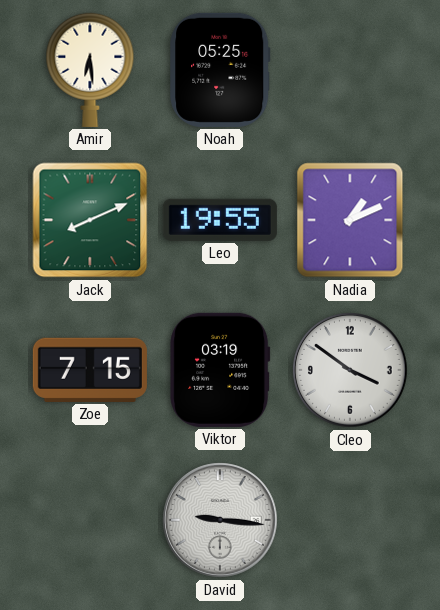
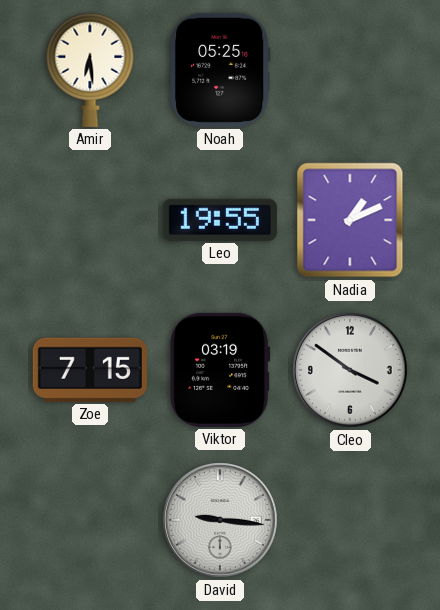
Jack: 8:11 -> none
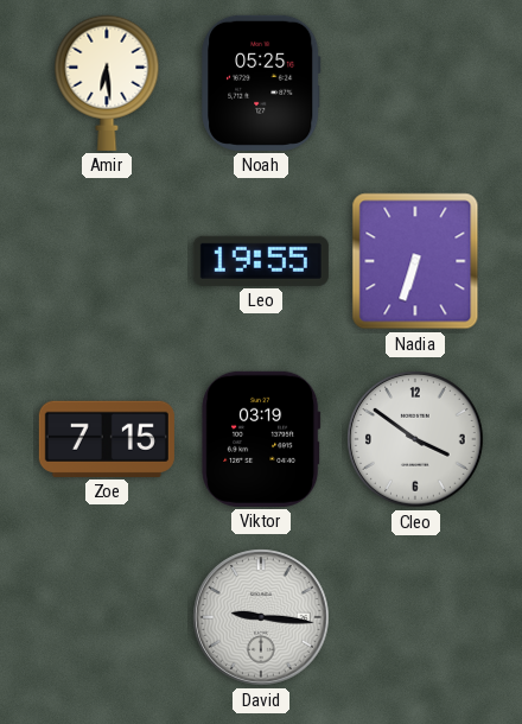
Nadia: 1:11 -> 6:33
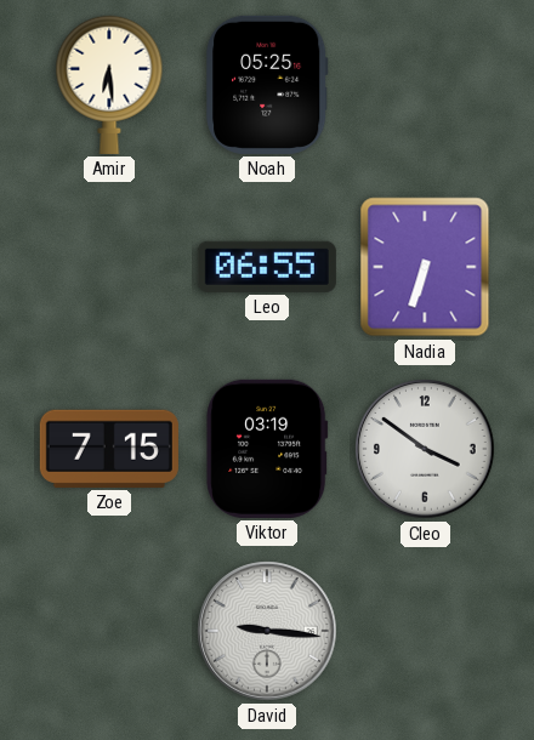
Leo: 19:55 -> 06:55
